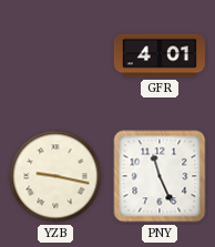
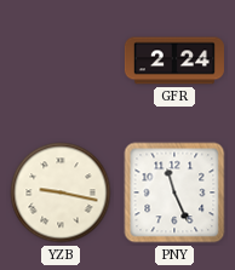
GFR: 4:01 -> 2:24
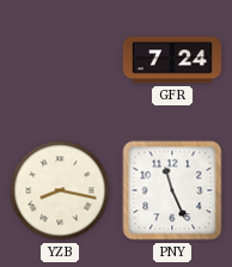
GFR: 2:24 -> 7:24
YZB: 9:17 -> 8:17
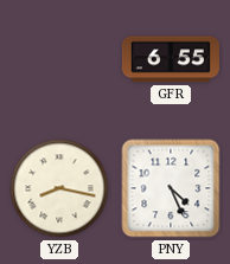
GFR: 7:24 -> 6:55
PNY: 11:26 -> 4:26
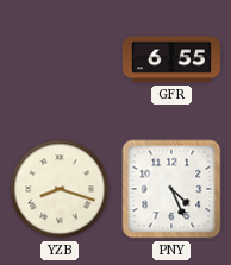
YZB: 8:17 -> 8:18
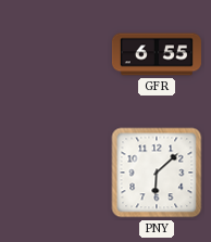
YZB: 8:18 -> none
PNY: 4:26 -> 6:08
